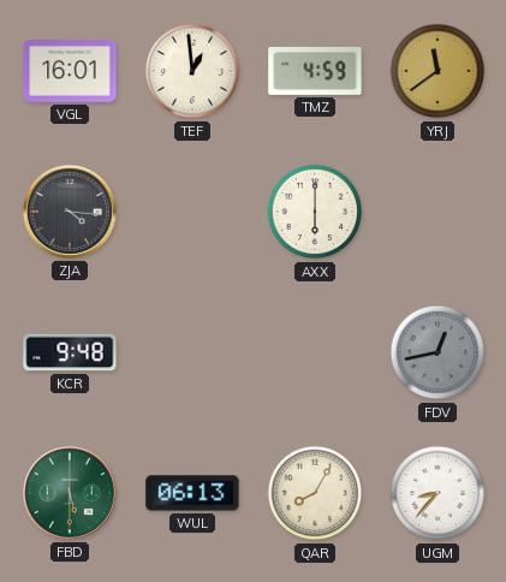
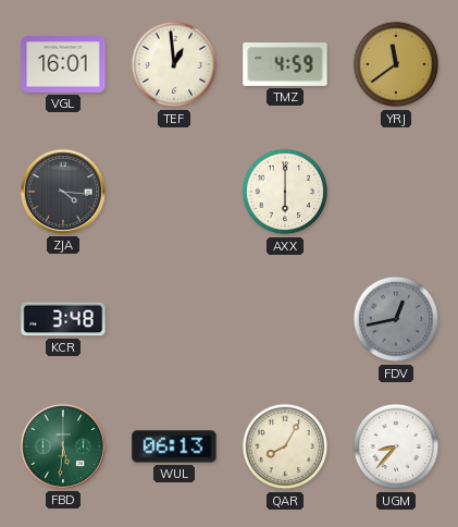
KCR: 9:48 -> 3:48
FBD: 5:30 -> 5:31
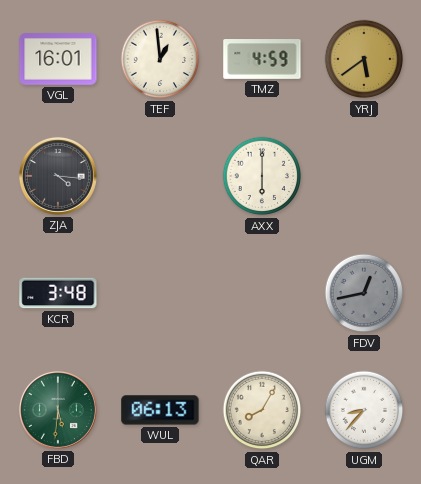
YRJ: 11:39 -> 5:39
